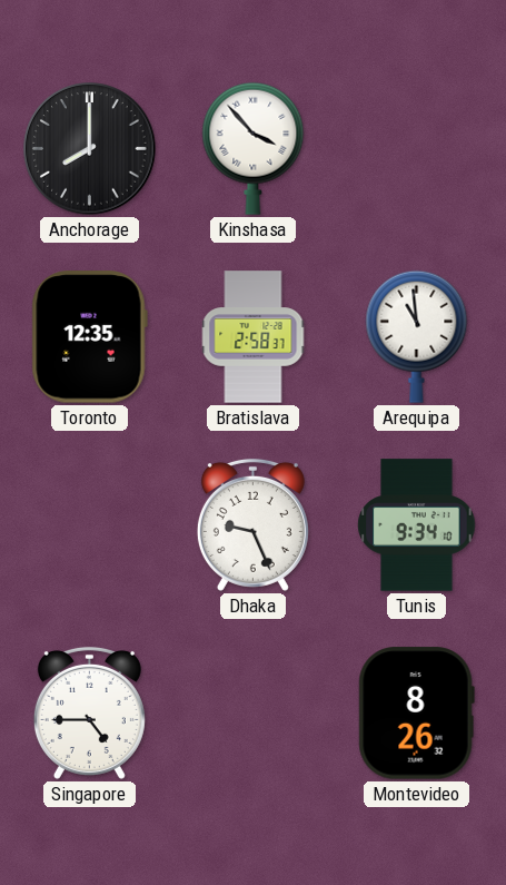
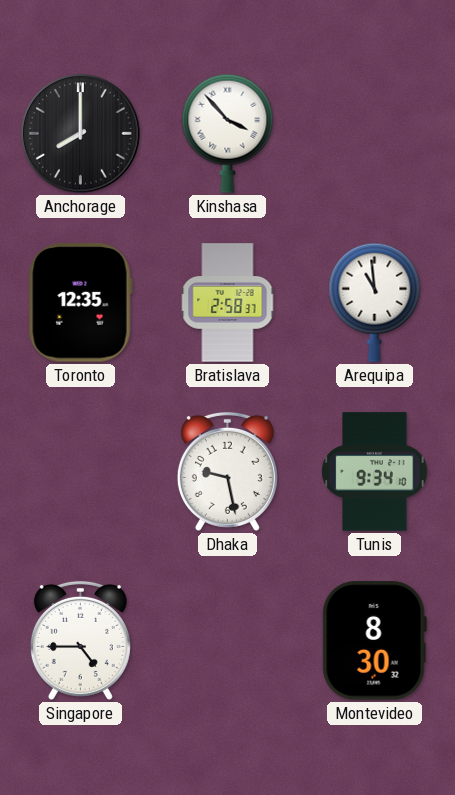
Dhaka: 9:26 -> 9:28
Montevideo: 8:26 -> 8:30
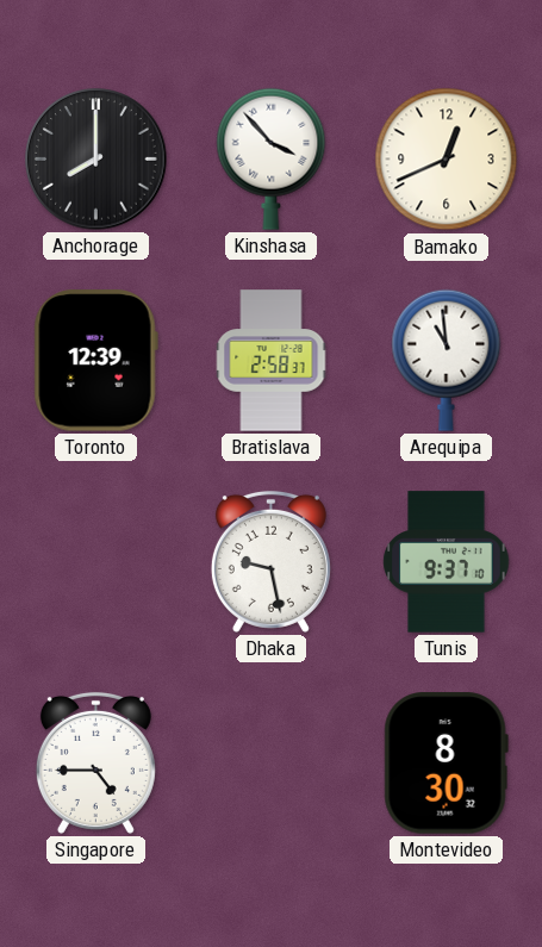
Bamako: none -> 12:41
Toronto: 12:35 -> 12:39
Tunis: 9:34 -> 9:37
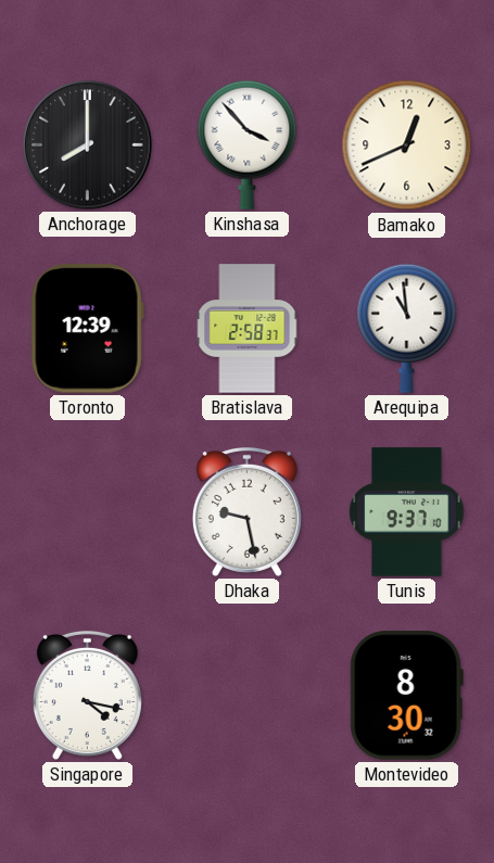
Singapore: 4:45 -> 4:17
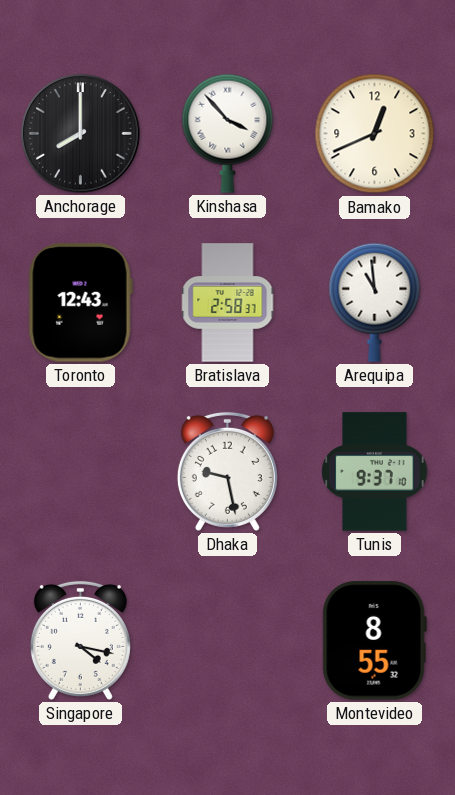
Toronto: 12:39 -> 12:43
Montevideo: 8:30 -> 8:55
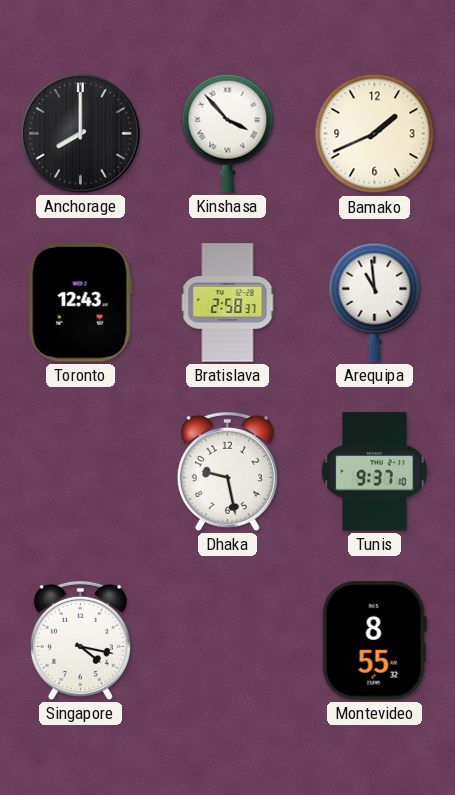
Bamako: 12:41 -> 1:41
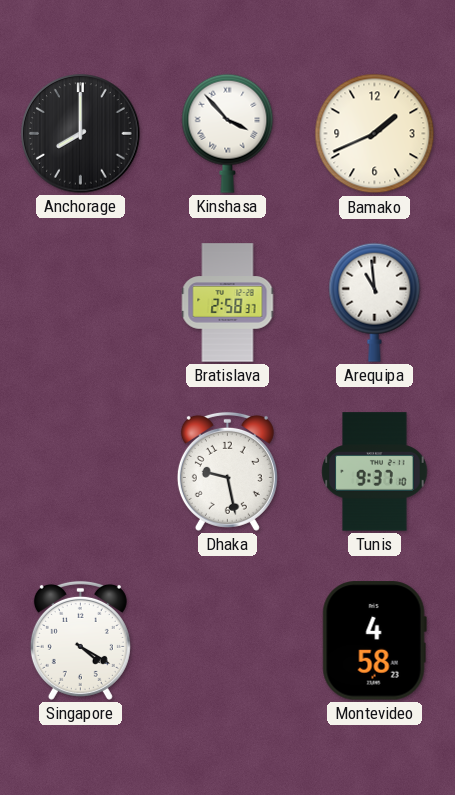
Toronto: 12:43 -> none
Singapore: 4:17 -> 4:20
Montevideo: 8:55 -> 4:58
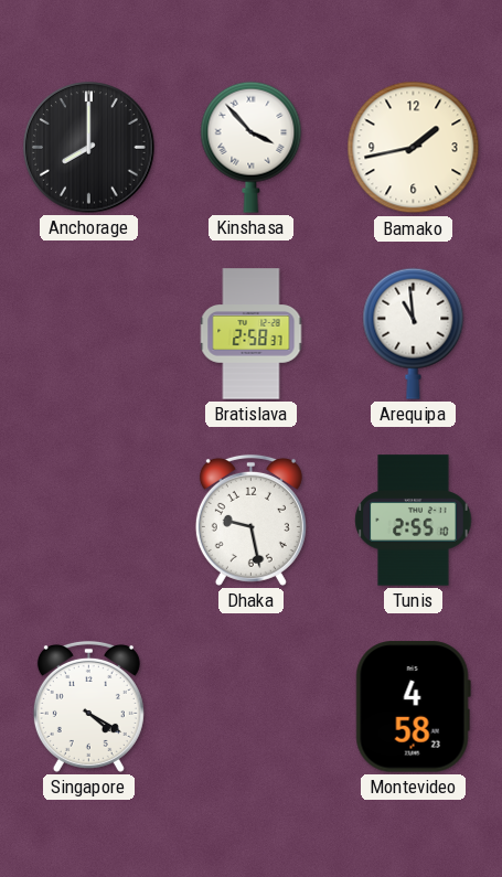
Bamako: 1:41 -> 1:43
Tunis: 9:37 -> 2:55
